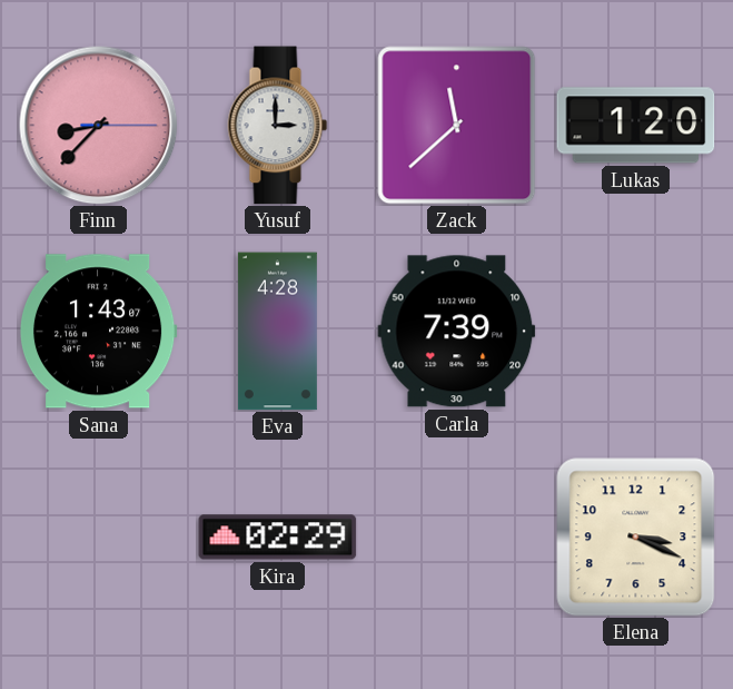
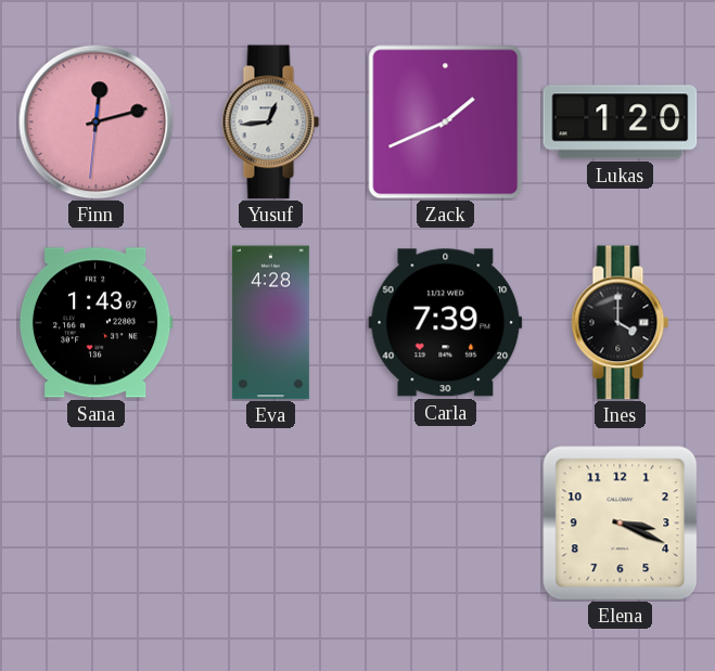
Finn: 8:37 -> 12:12
Yusuf: 3:00 -> 12:44
Zack: 11:38 -> 1:41
Ines: none -> 4:00
Kira: 02:29 -> none
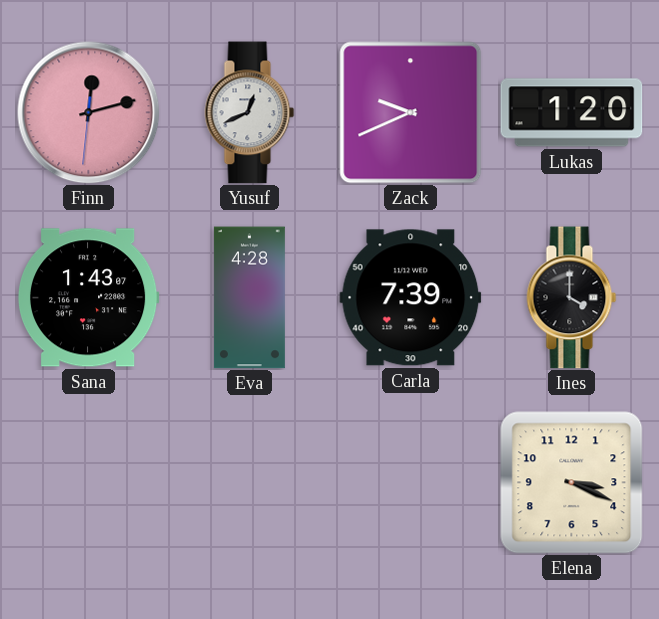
Yusuf: 12:44 -> 12:41
Zack: 1:41 -> 9:41
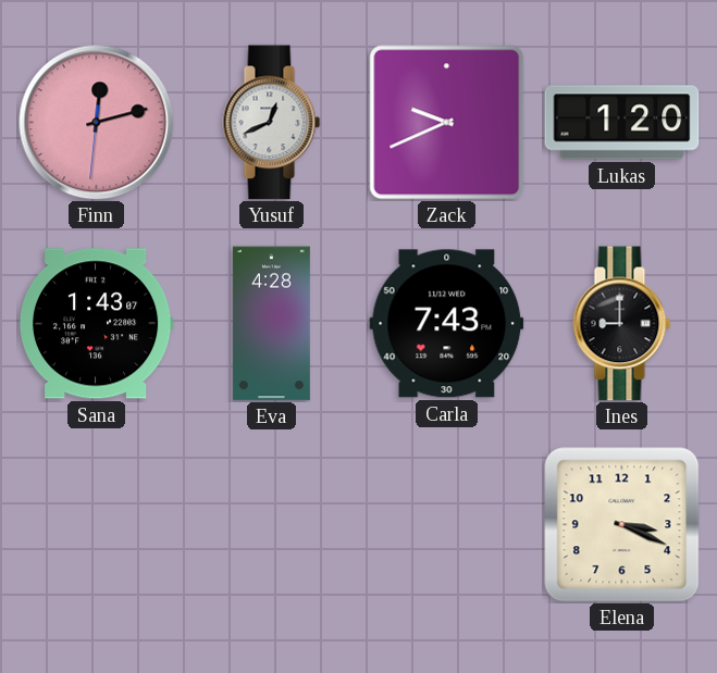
Carla: 7:39 -> 7:43
Ines: 4:00 -> 9:00
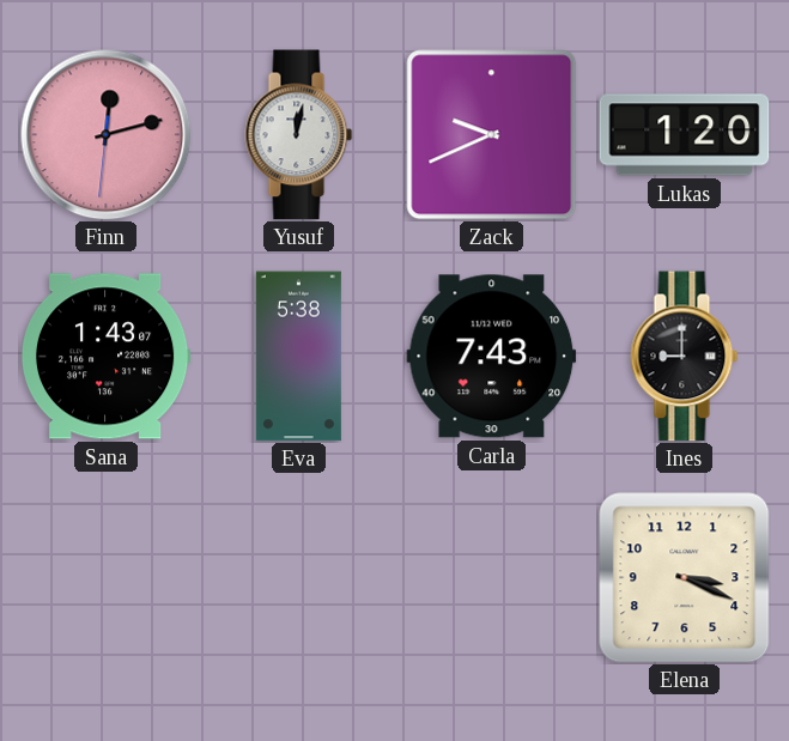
Yusuf: 12:41 -> 12:02
Eva: 4:28 -> 5:38
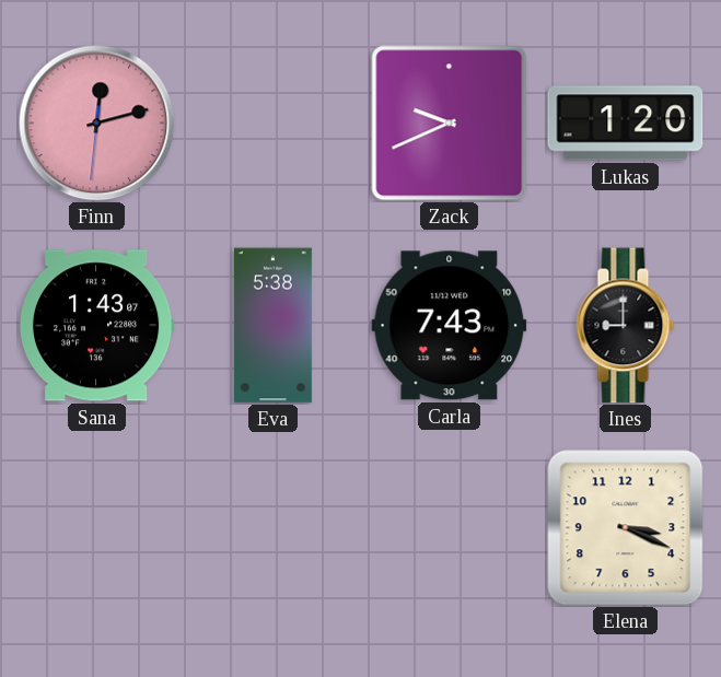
Yusuf: 12:02 -> none
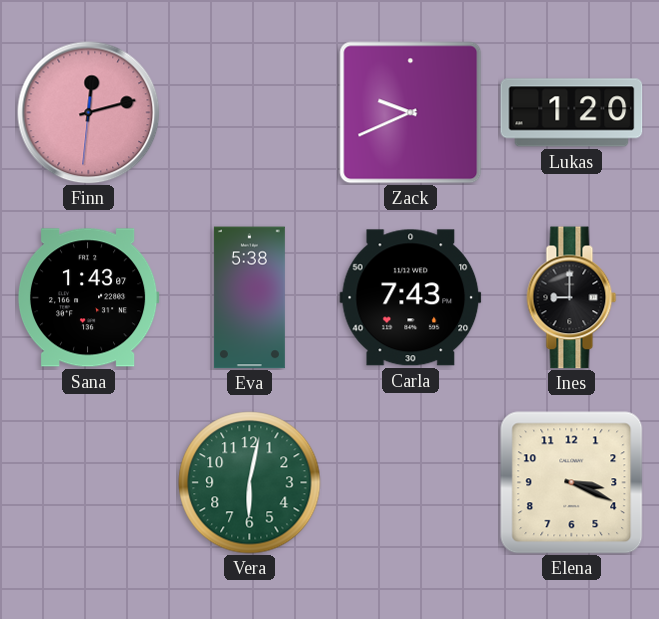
Vera: none -> 6:02
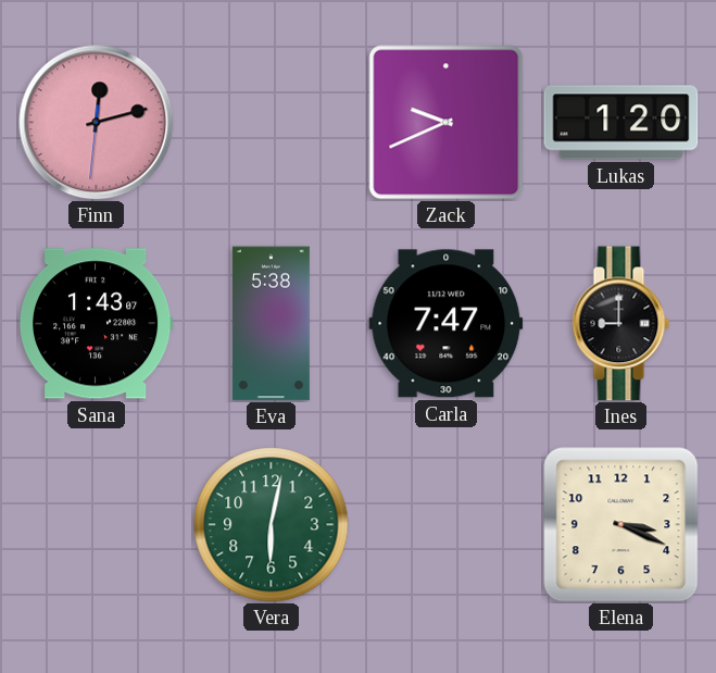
Carla: 7:43 -> 7:47
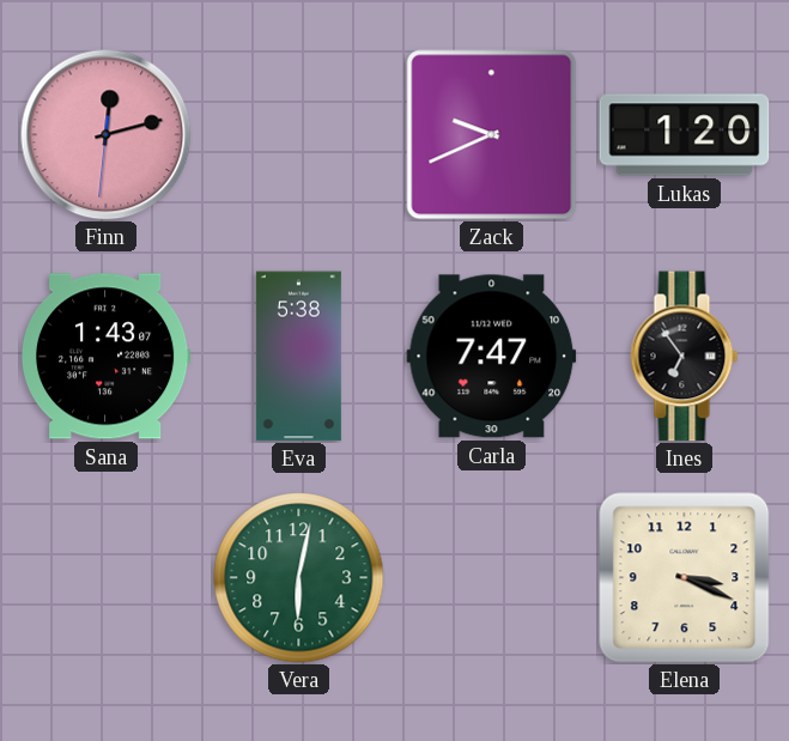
Ines: 9:00 -> 6:54
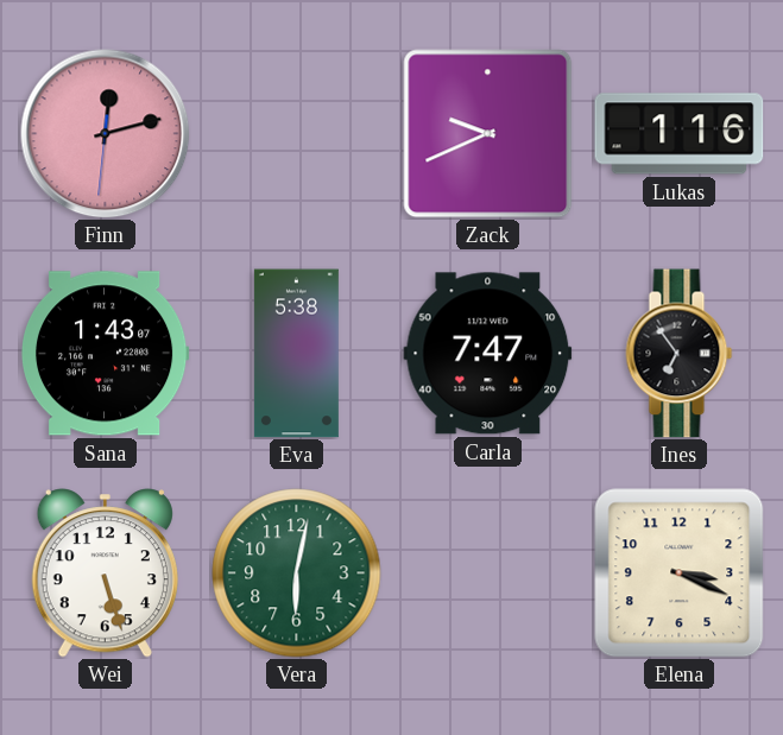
Lukas: 1:20 -> 1:16
Wei: none -> 5:27
